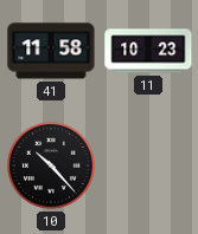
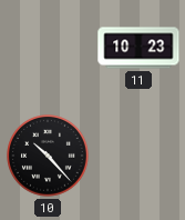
41: 11:58 -> none
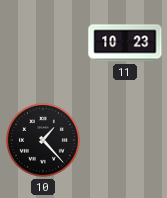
10: 10:23 -> 1:23
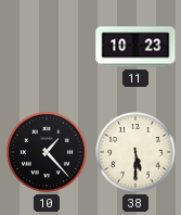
38: none -> 5:30
